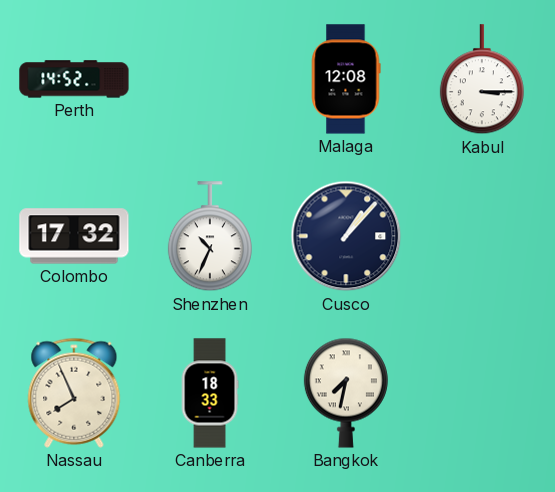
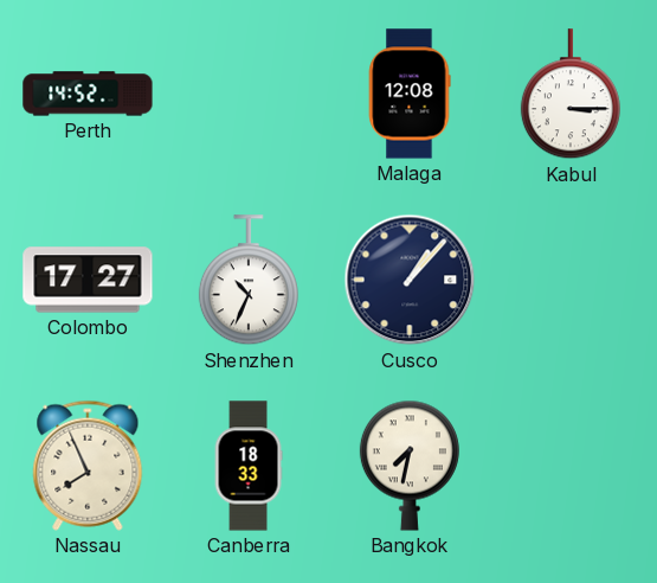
Colombo: 17:32 -> 17:27
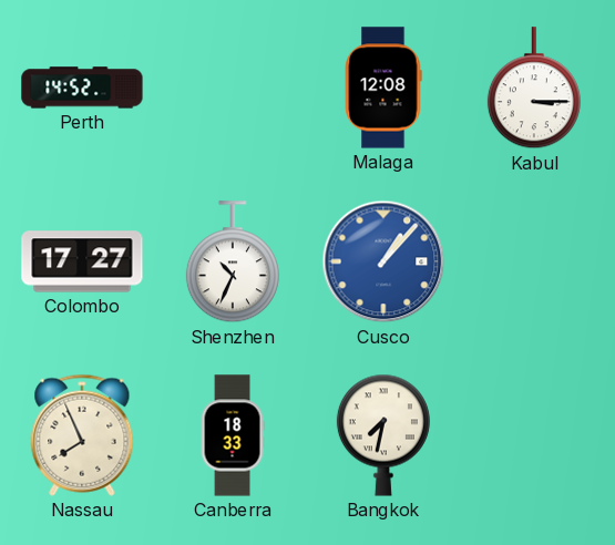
Cusco dial: navy -> blue
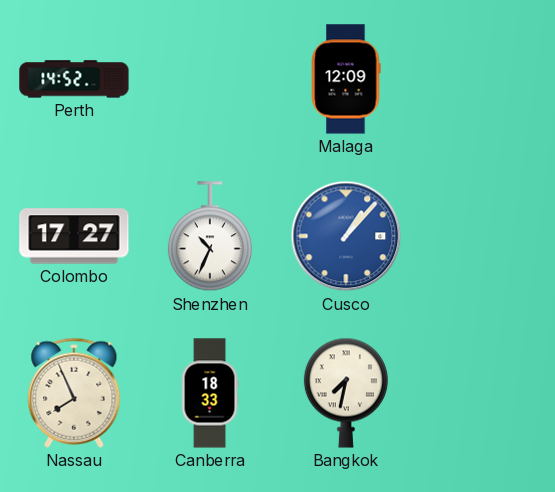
Malaga: 12:08 -> 12:09
Kabul: 3:15 -> none
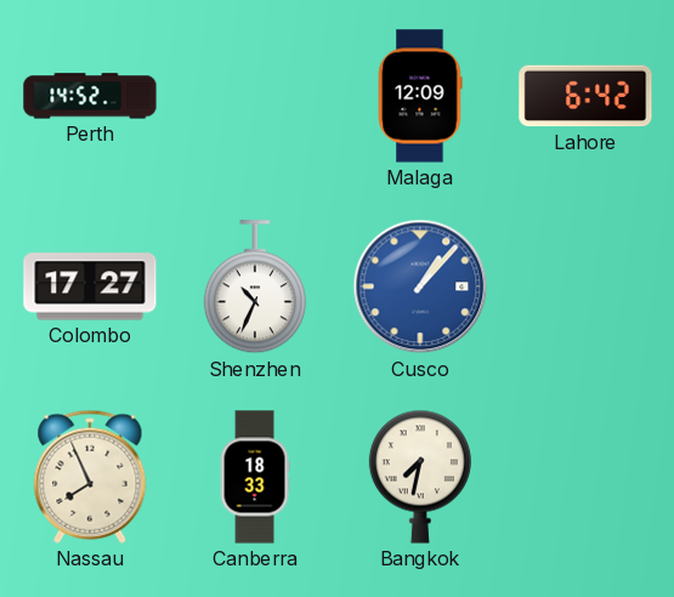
Lahore: none -> 6:42
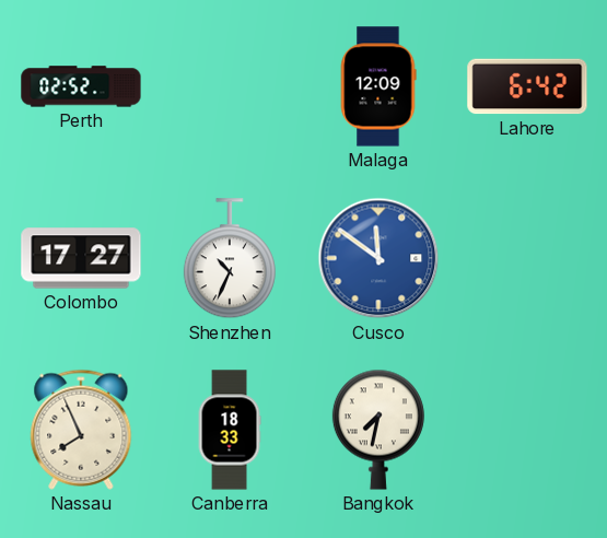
Perth: 14:52 -> 02:52
Cusco: 1:07 -> 11:51
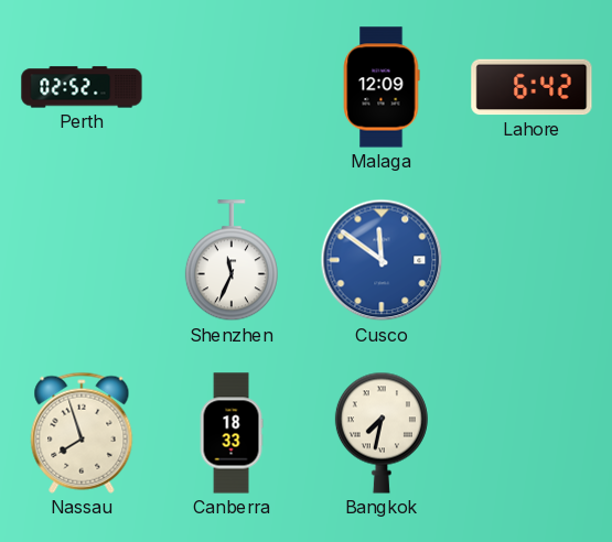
Colombo: 17:27 -> none
Shenzhen: 10:34 -> 11:34
Nassau: 7:56 -> 7:57
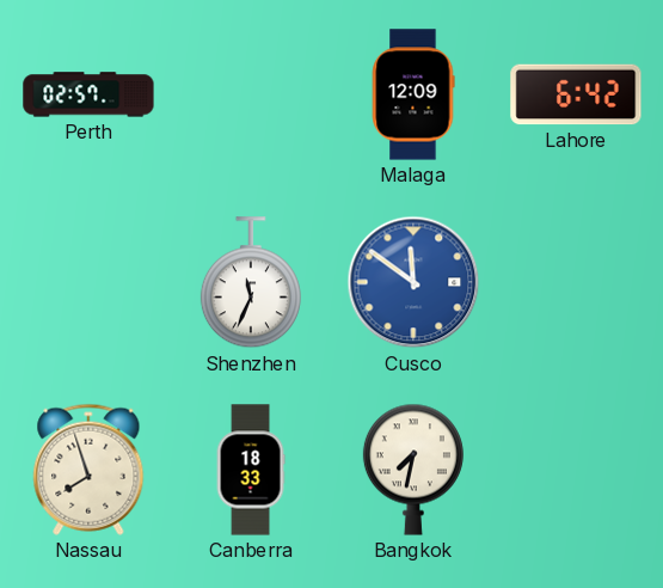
Perth: 02:52 -> 02:57
